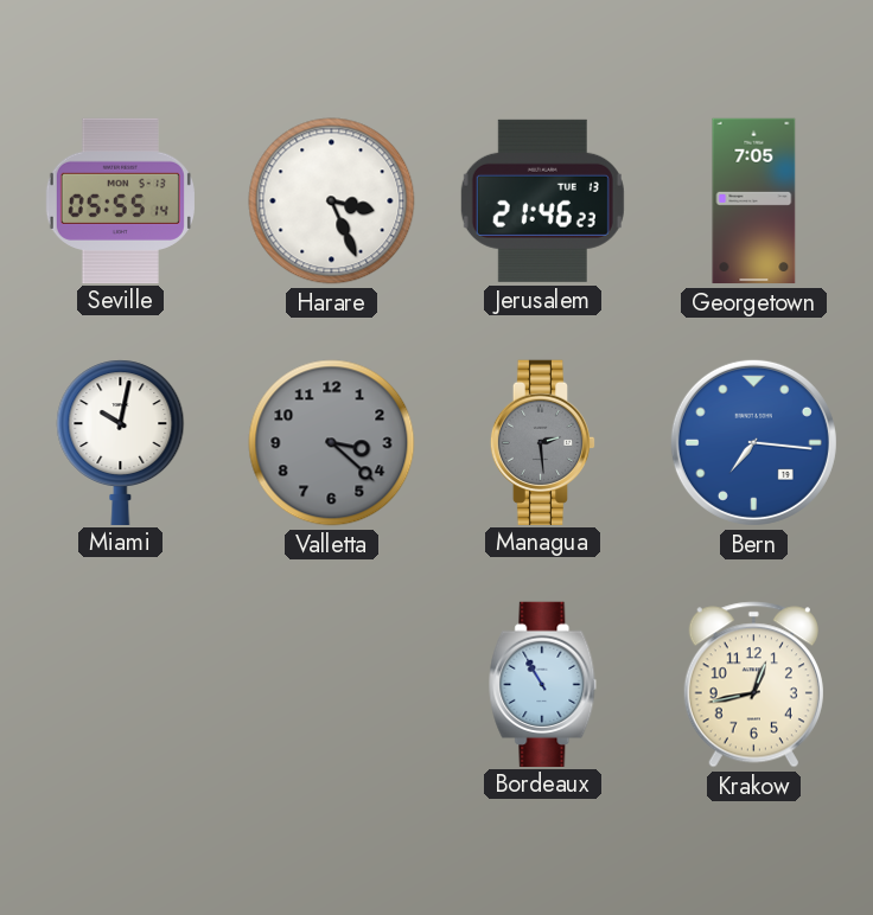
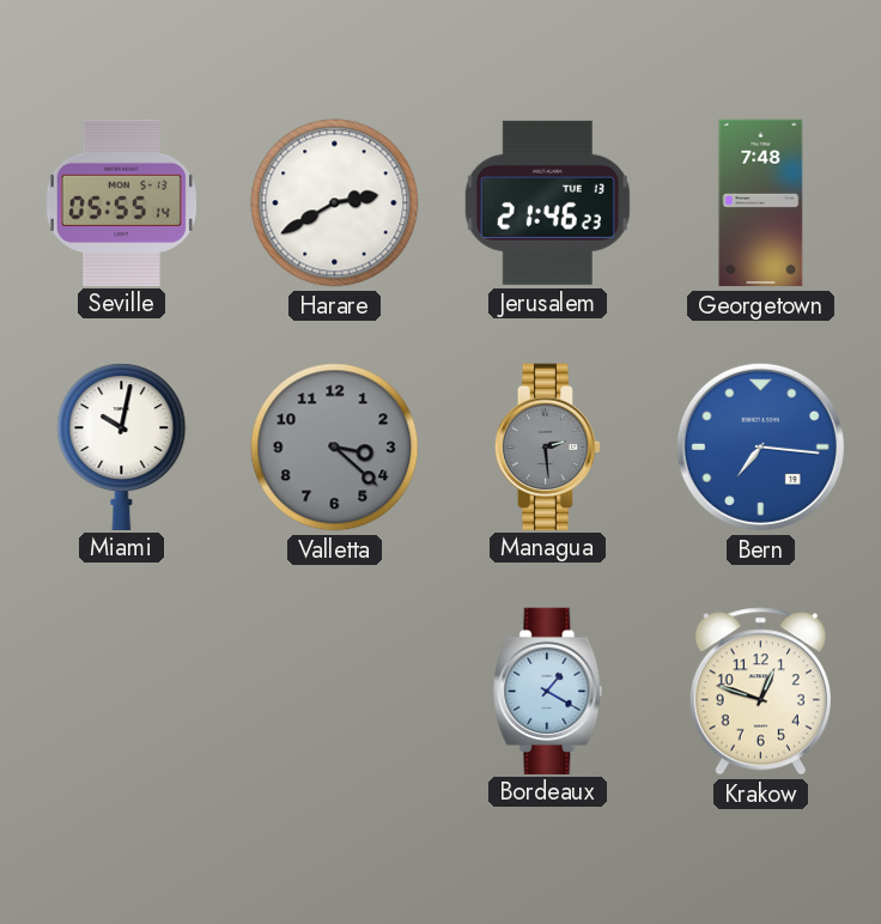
Harare: 3:26 -> 2:40
Georgetown: 7:05 -> 7:48
Bordeaux: 10:55 -> 1:20
Krakow: 12:43 -> 12:48
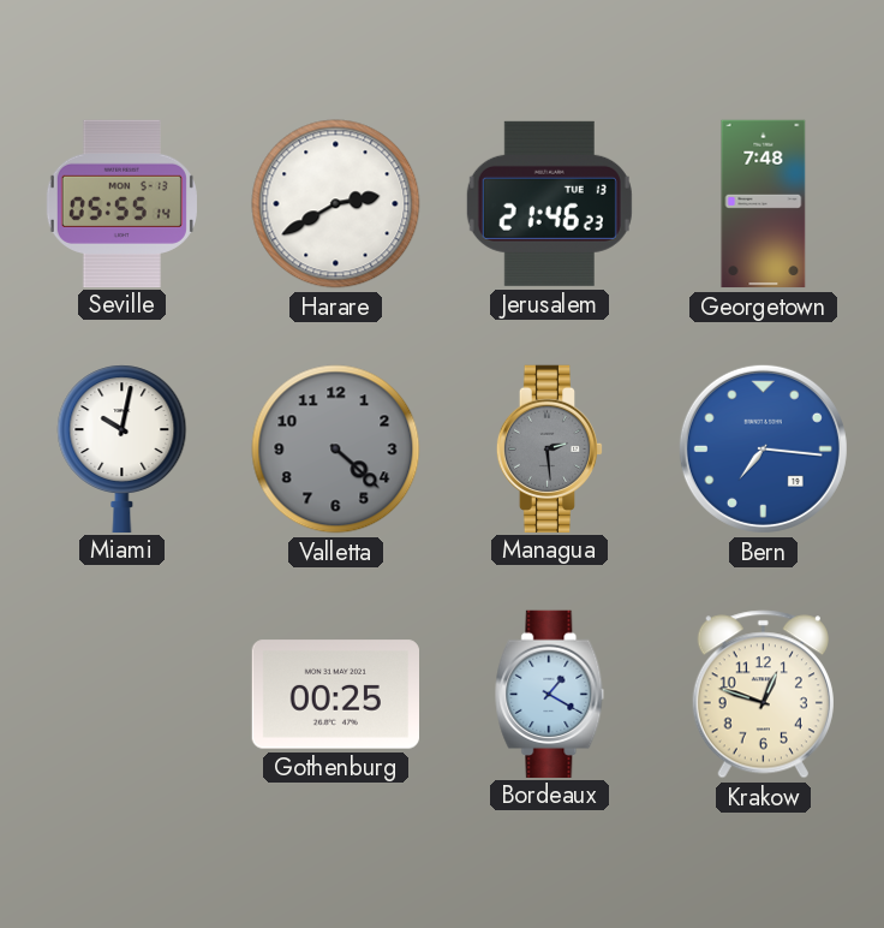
Valletta: 3:22 -> 4:22
Gothenburg: none -> 00:25
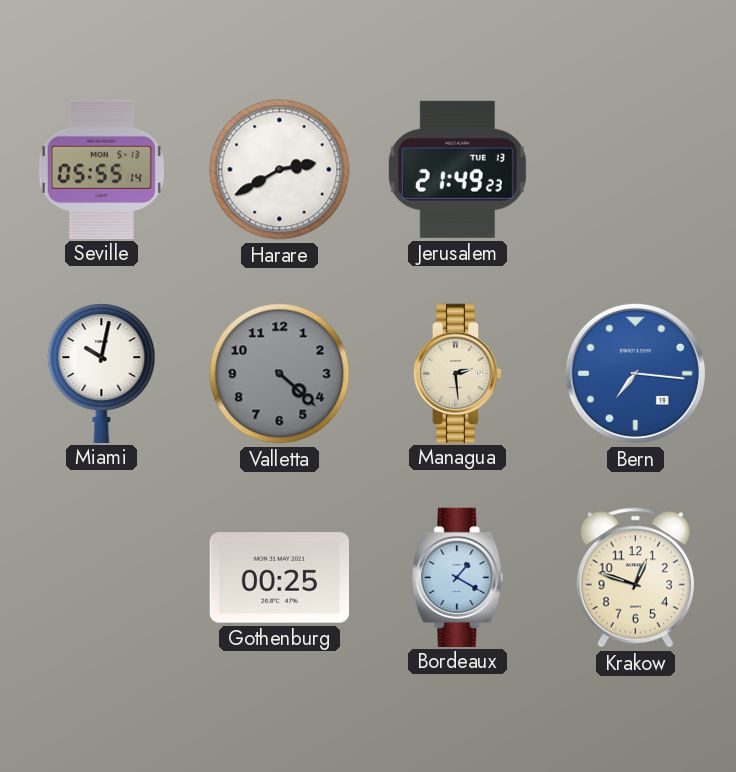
Jerusalem: 21:46 -> 21:49
Georgetown: 7:48 -> none
Managua dial: grey -> cream
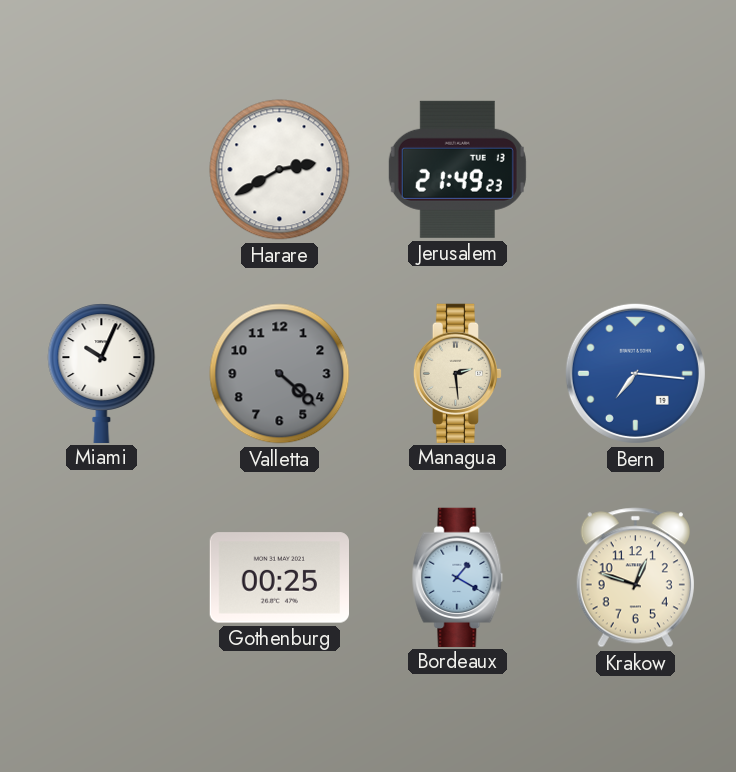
Seville: 05:55 -> none
Miami: 10:02 -> 10:04
